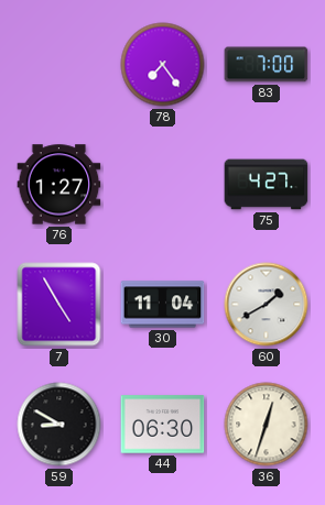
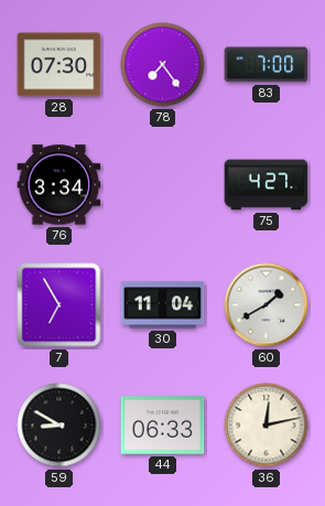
28: none -> 07:30
76: 1:27 -> 3:34
7: 4:55 -> 6:55
44: 06:30 -> 06:33
36: 12:33 -> 12:13
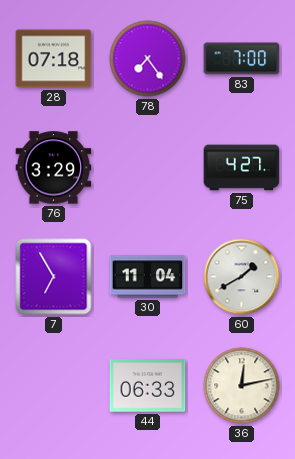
28: 07:30 -> 07:18
76: 3:34 -> 3:29
59: 8:50 -> none
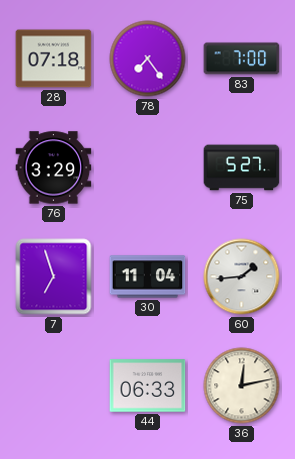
75: 4:27 -> 5:27
7: 6:55 -> 6:57
60: 1:40 -> 1:44
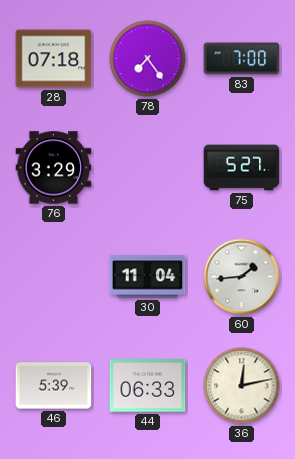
7: 6:57 -> none
46: none -> 5:39
